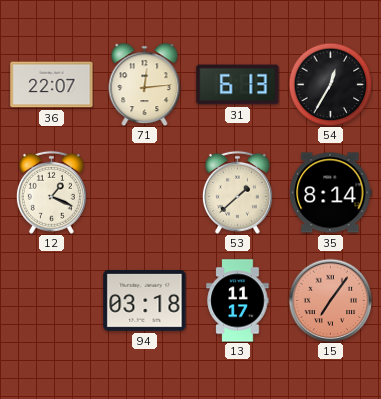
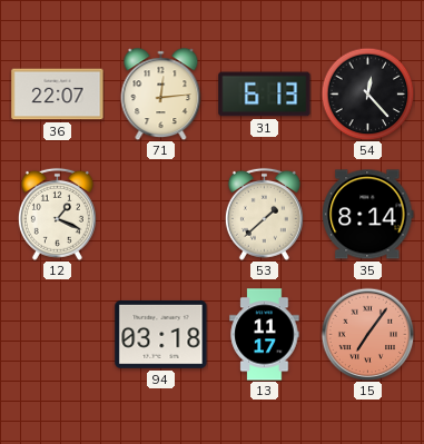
54: 12:35 -> 12:23
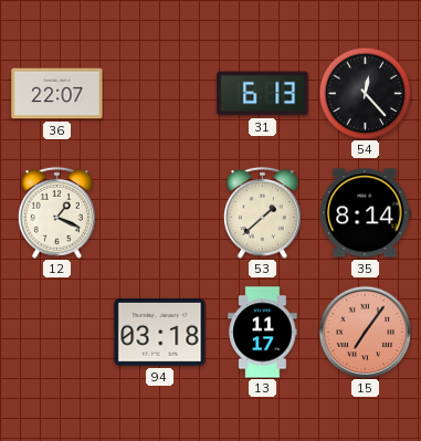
71: 12:14 -> none
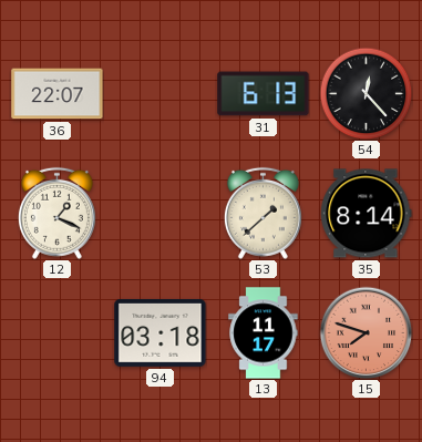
15: 7:06 -> 7:48
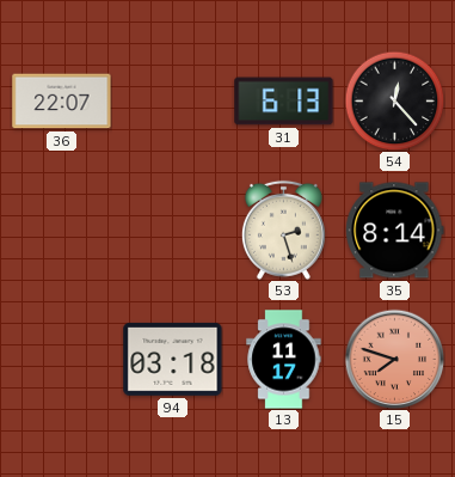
12: 1:19 -> none
53: 1:38 -> 2:27
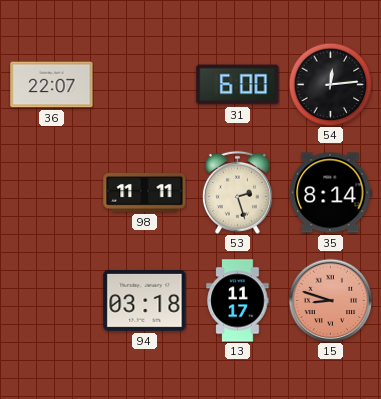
31: 6:13 -> 6:00
54: 12:23 -> 12:14
98: none -> 11:11
15: 7:48 -> 8:48
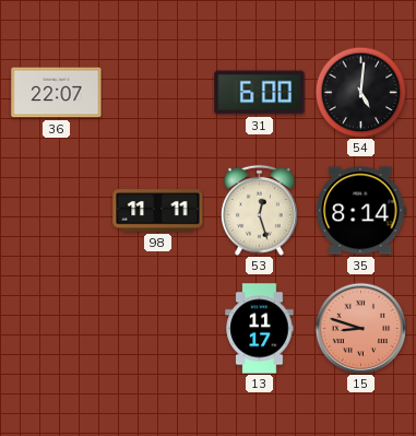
54: 12:14 -> 5:01
53: 2:27 -> 12:27
94: 03:18 -> none
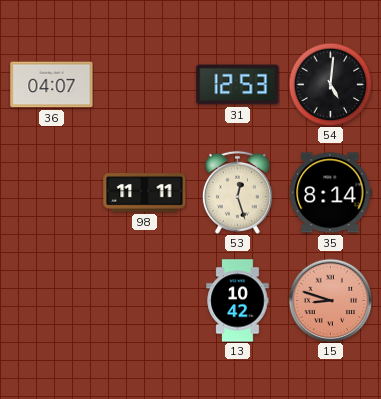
36: 22:07 -> 04:07
31: 6:00 -> 12:53
13: 11:17 -> 10:42
